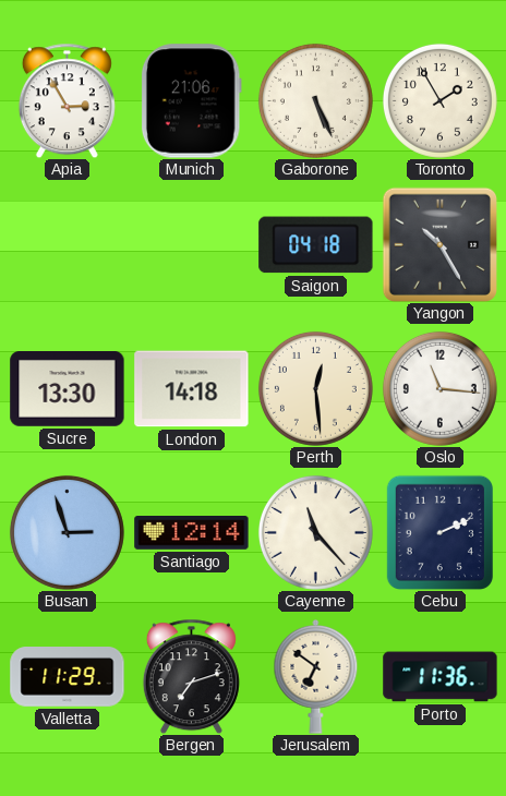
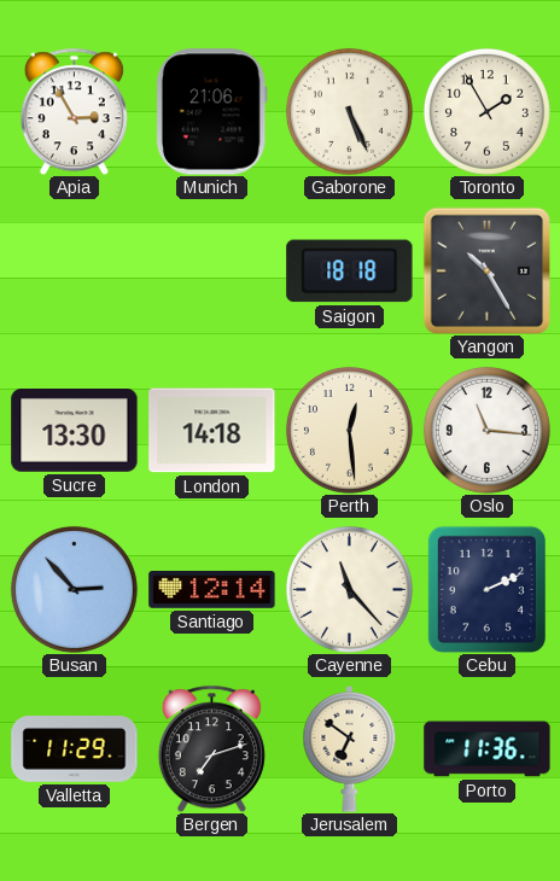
Saigon: 04:18 -> 18:18
Busan: 2:57 -> 2:53
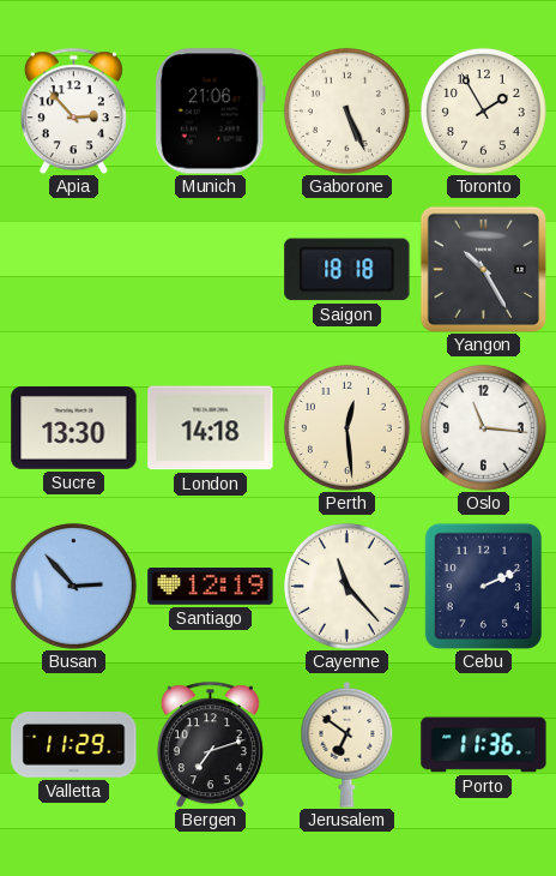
Apia: 2:55 -> 2:53
Santiago: 12:14 -> 12:19
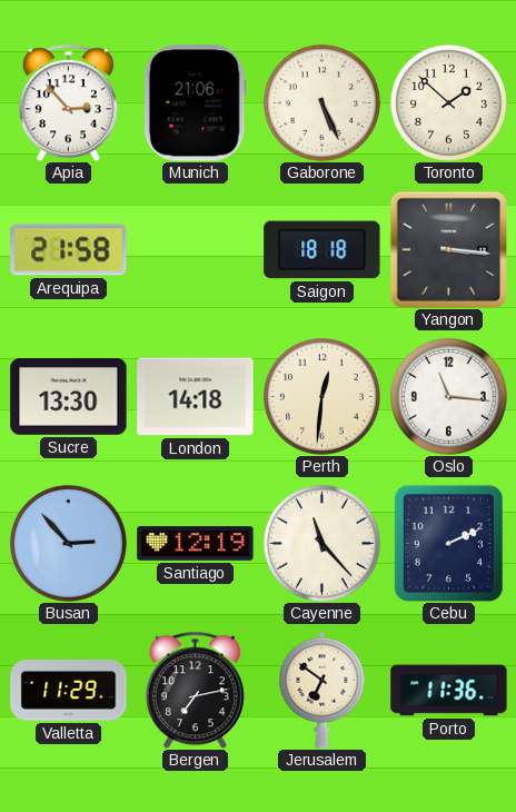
Toronto: 1:55 -> 1:52
Arequipa: none -> 21:58
Yangon: 10:25 -> 3:16
Perth: 12:29 -> 12:31
Bergen: 7:12 -> 7:13
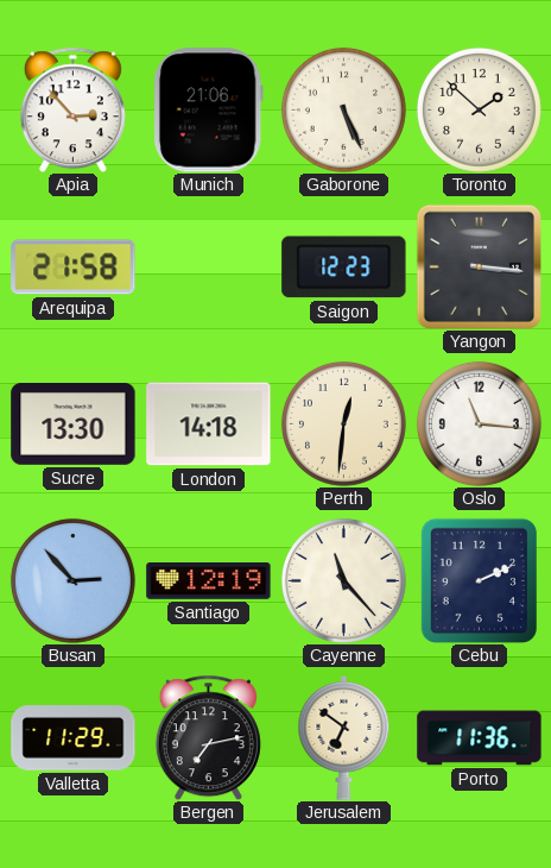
Saigon: 18:18 -> 12:23
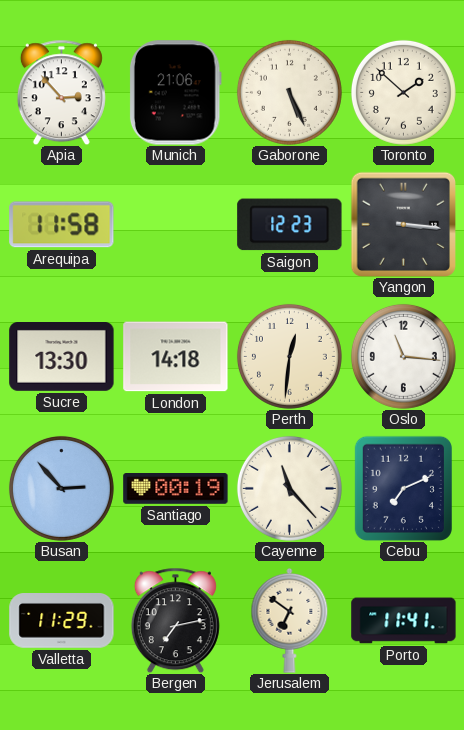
Arequipa: 21:58 -> 11:58
Santiago: 12:19 -> 00:19
Cebu: 2:11 -> 7:11
Porto: 11:36 -> 11:41
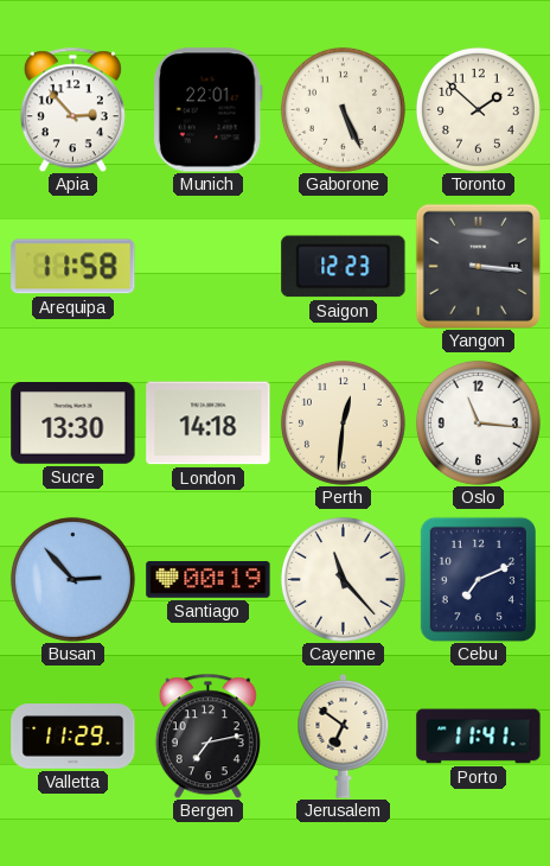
Munich: 21:06 -> 22:01
